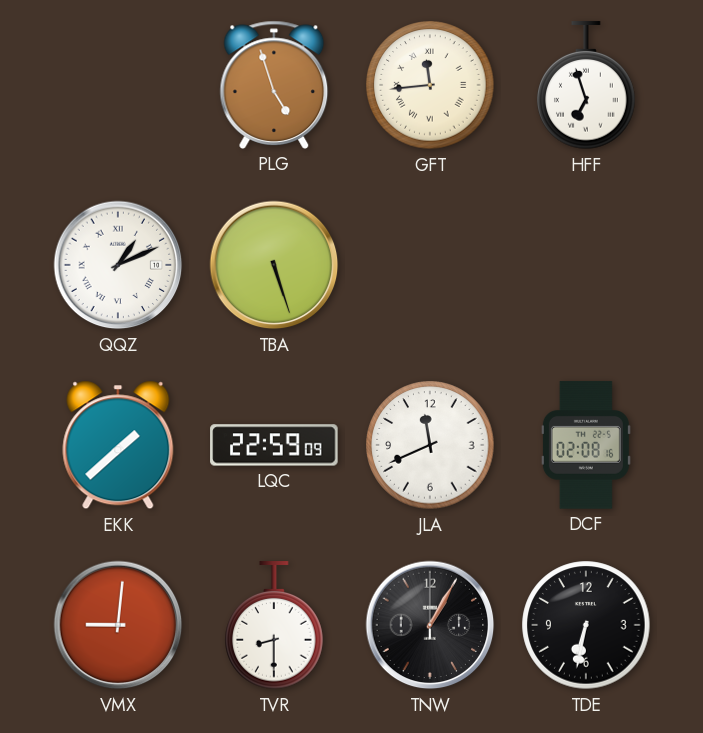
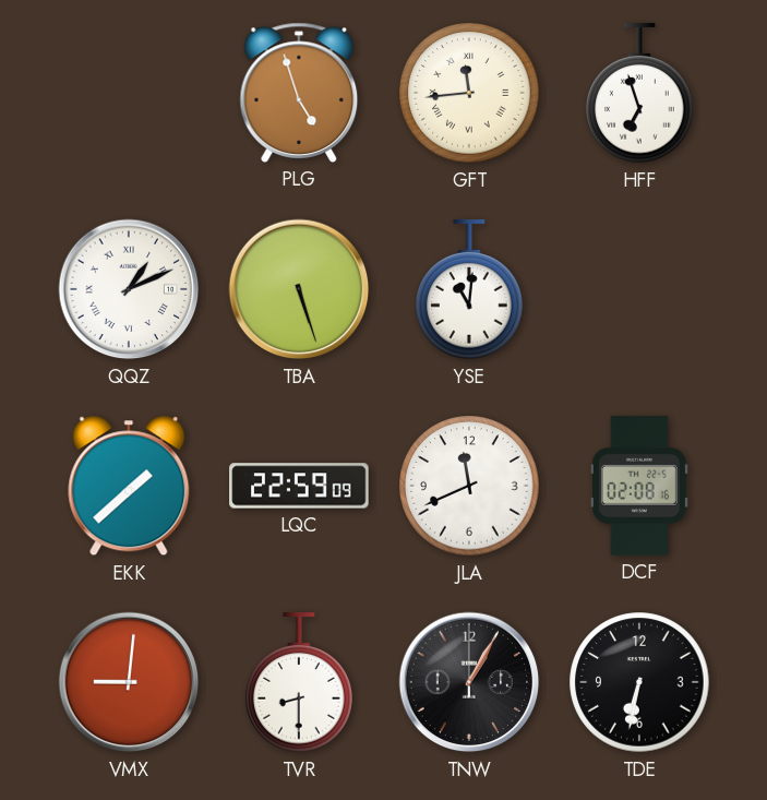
YSE: none -> 11:01
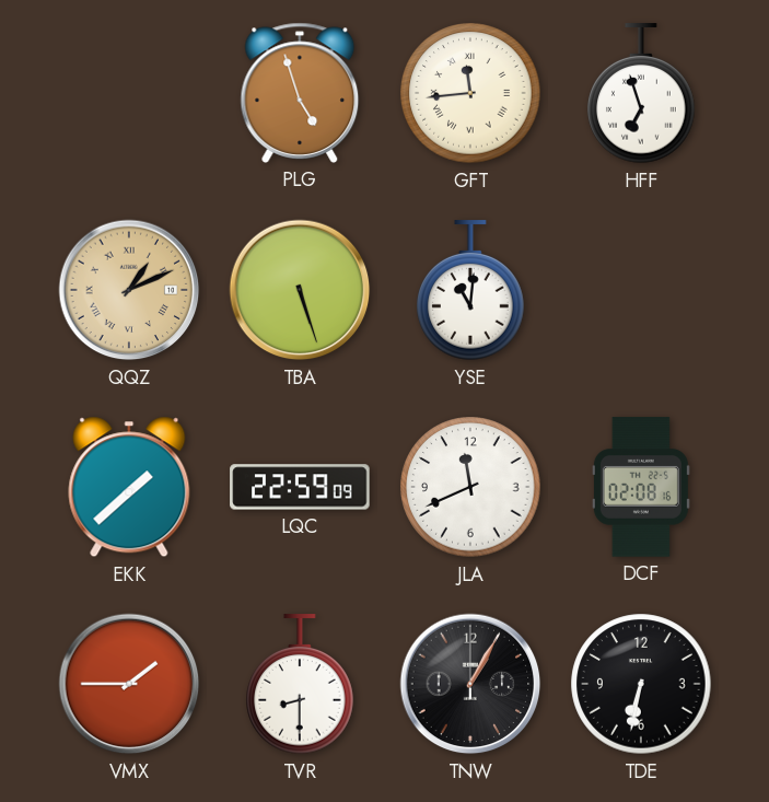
QQZ dial: white -> champagne
VMX: 9:01 -> 1:45
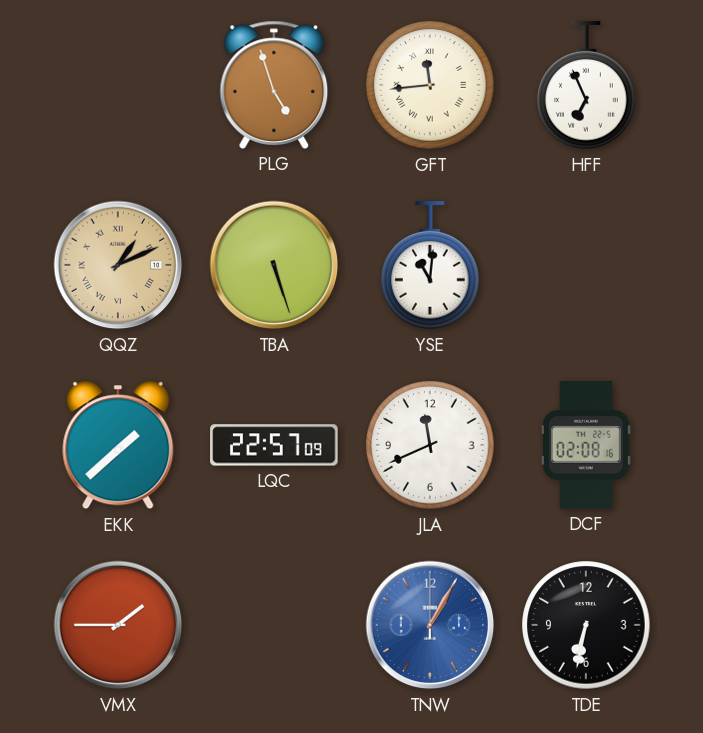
HFF: 6:57 -> 6:56
LQC: 22:59 -> 22:57
TVR: 8:30 -> none
TNW dial: black -> blue
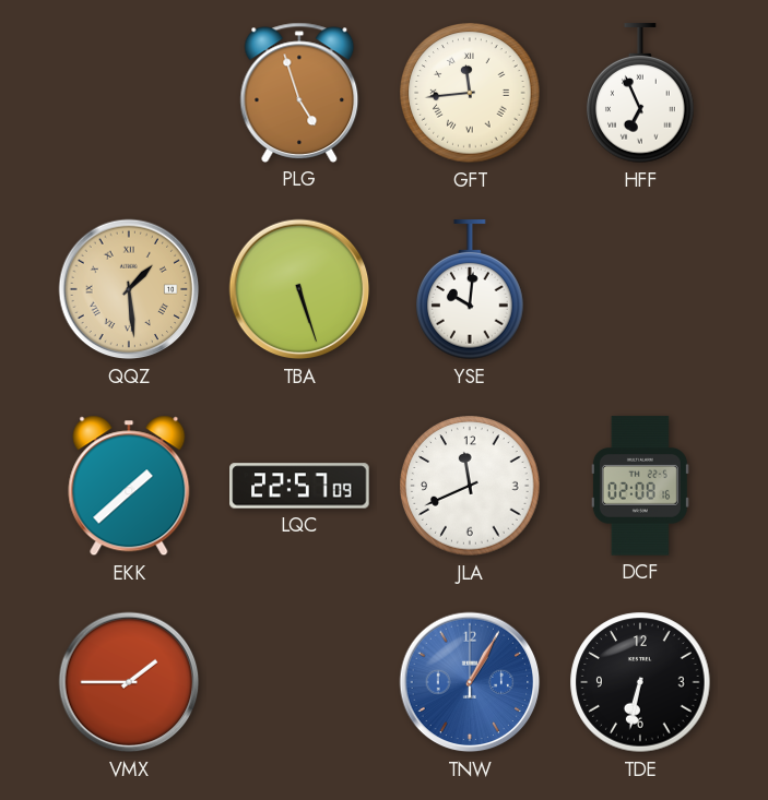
QQZ: 1:11 -> 1:29
YSE: 11:01 -> 10:01
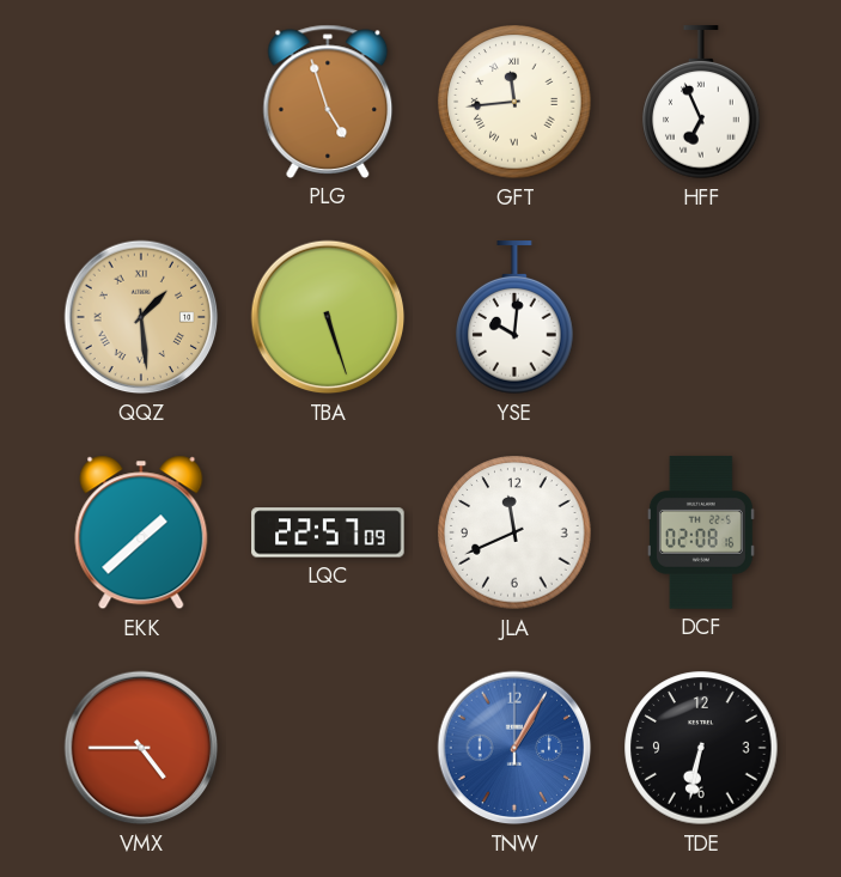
VMX: 1:45 -> 4:45
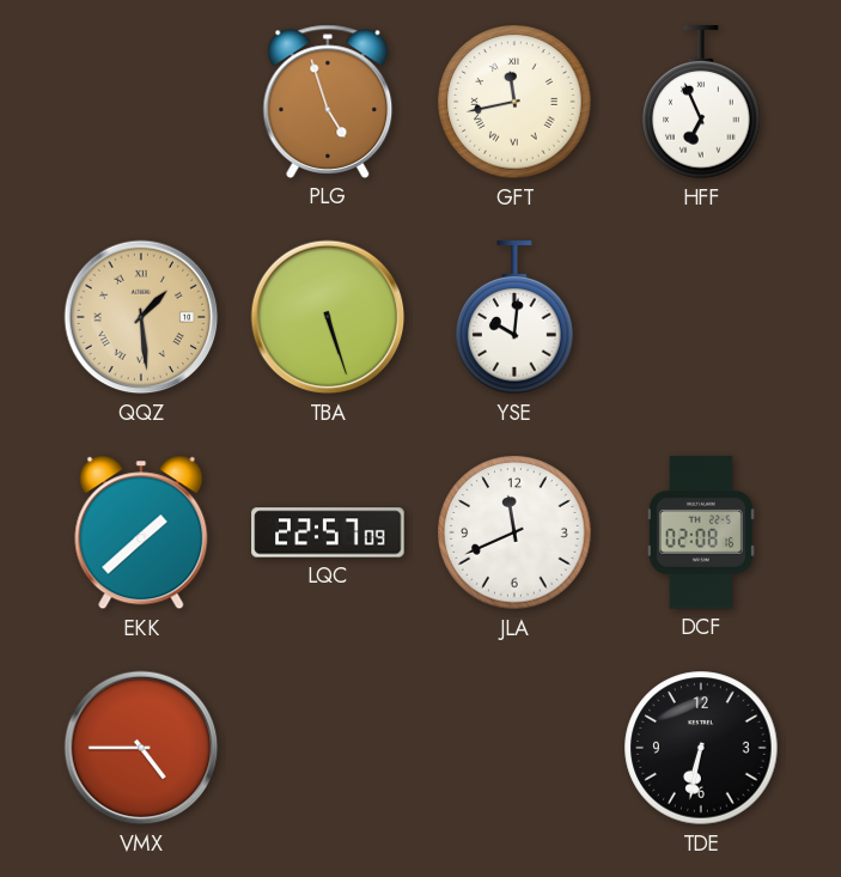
GFT: 11:44 -> 11:43
TNW: 1:05 -> none
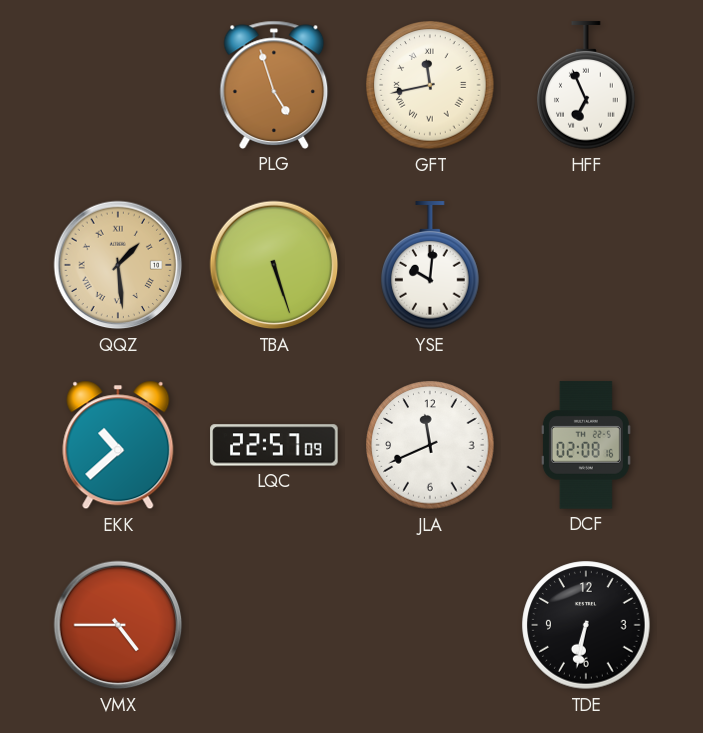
EKK: 1:38 -> 10:38
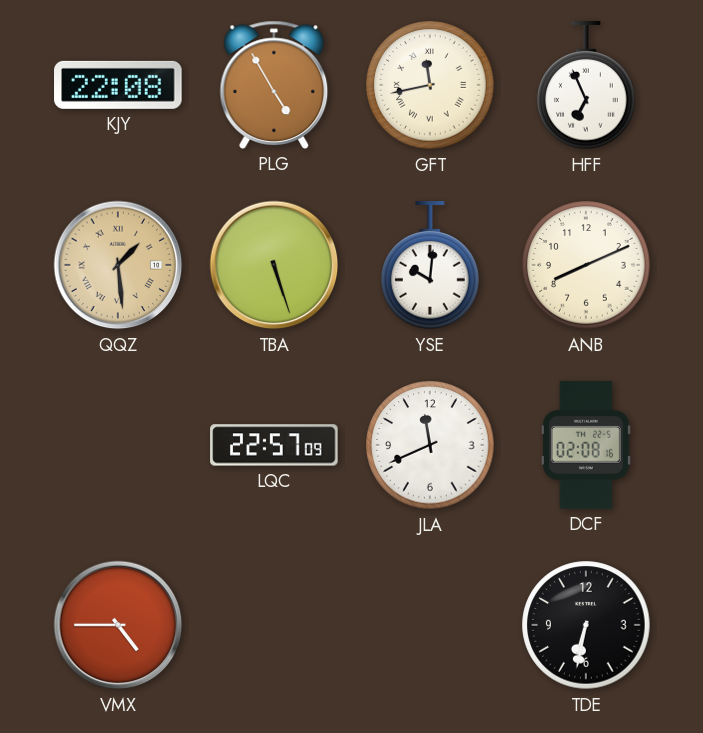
KJY: none -> 22:08
PLG: 4:57 -> 4:55
ANB: none -> 8:11
EKK: 10:38 -> none
